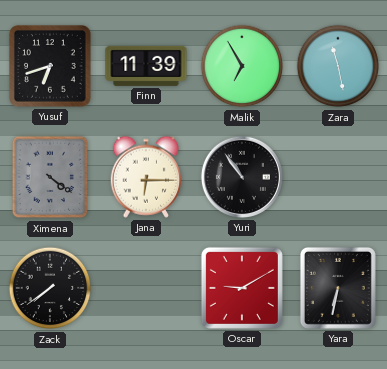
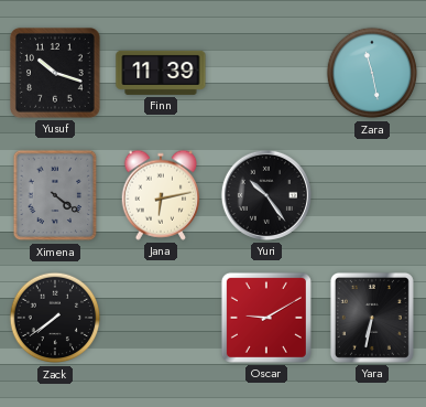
Yusuf: 6:42 -> 10:18
Malik: 6:55 -> none
Jana: 6:15 -> 6:13
Yuri: 10:54 -> 10:24
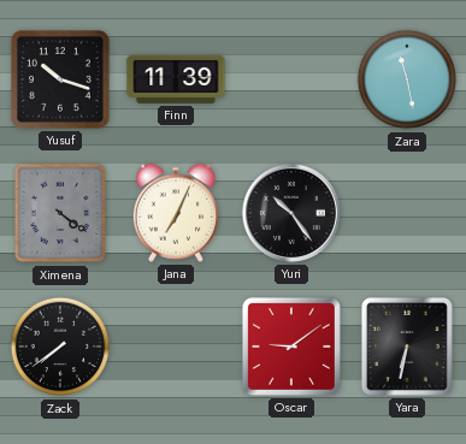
Jana: 6:13 -> 7:04
Oscar: 9:10 -> 9:09
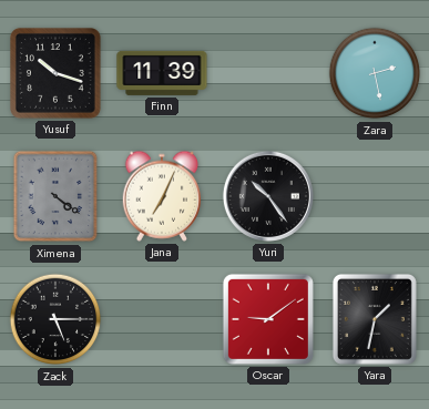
Zara: 11:28 -> 2:28
Zack: 7:39 -> 5:15
Yara: 6:32 -> 1:32
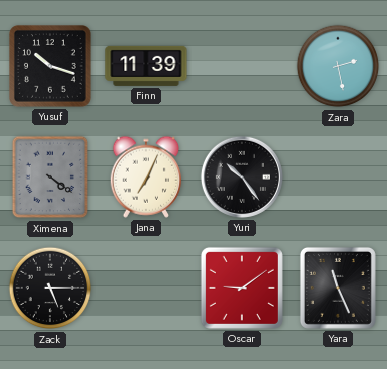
Yara: 1:32 -> 11:26
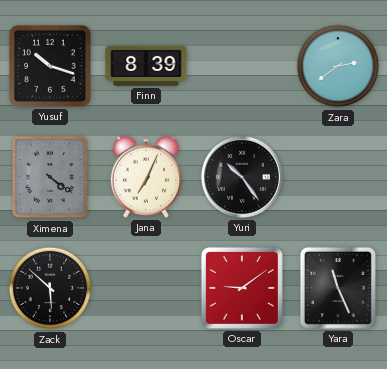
Finn: 11:39 -> 8:39
Zara: 2:28 -> 2:39
Zack: 5:15 -> 5:52
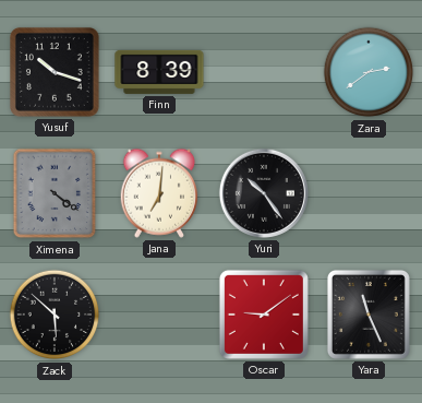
Jana: 7:04 -> 7:01
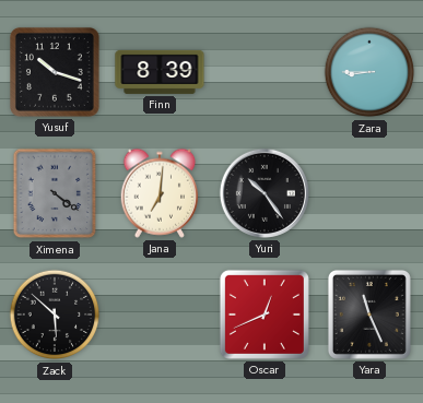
Zara: 2:39 -> 8:45
Oscar: 9:09 -> 12:41
